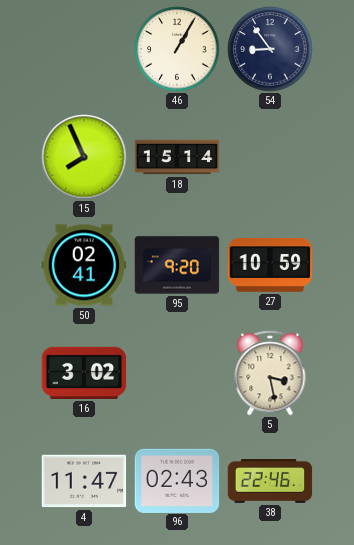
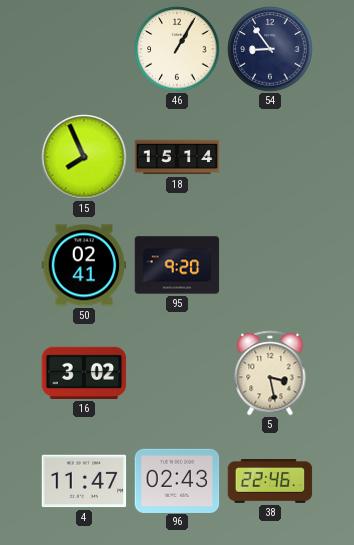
27: 10:59 -> none
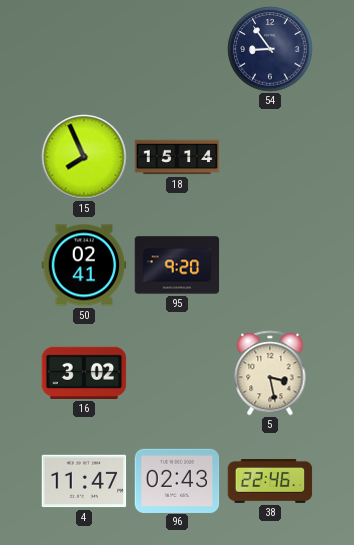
46: 1:05 -> none
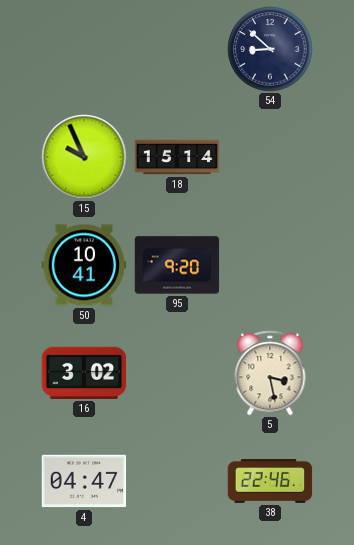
54: 8:54 -> 8:52
15: 7:56 -> 9:56
50: 02:41 -> 10:41
4: 11:47 -> 04:47
96: 02:43 -> none
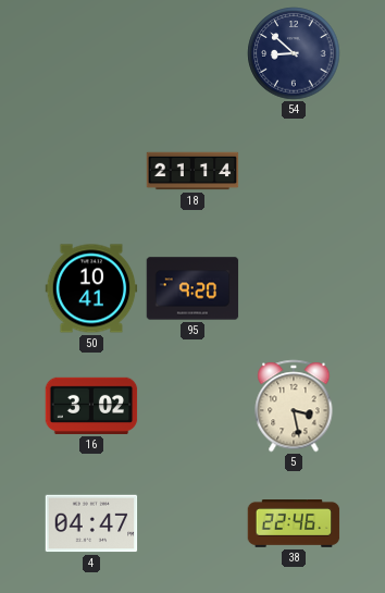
15: 9:56 -> none
18: 15:14 -> 21:14
